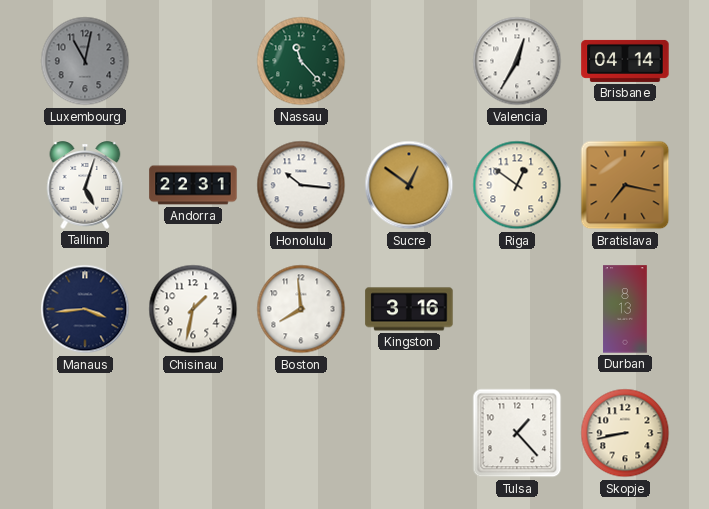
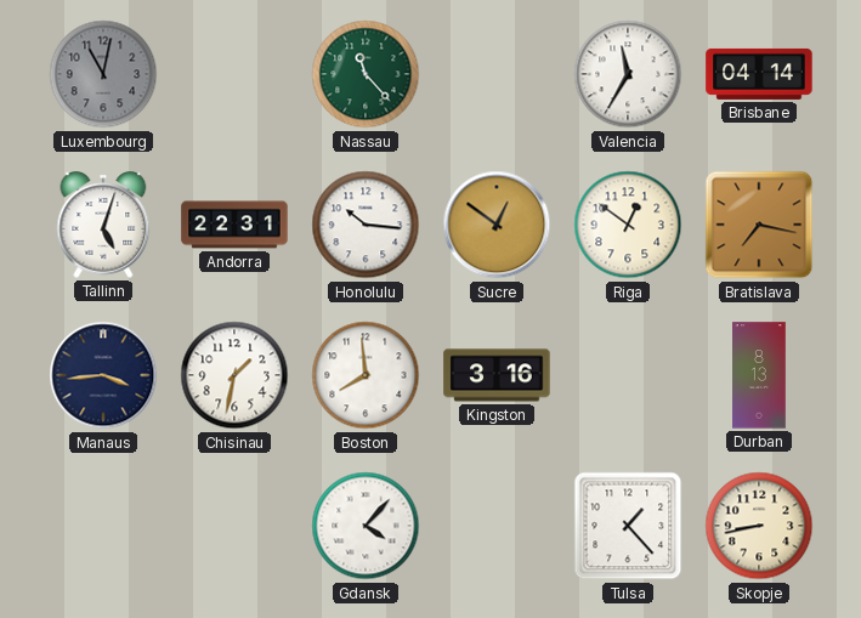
Valencia: 12:35 -> 11:35
Gdansk: none -> 4:07
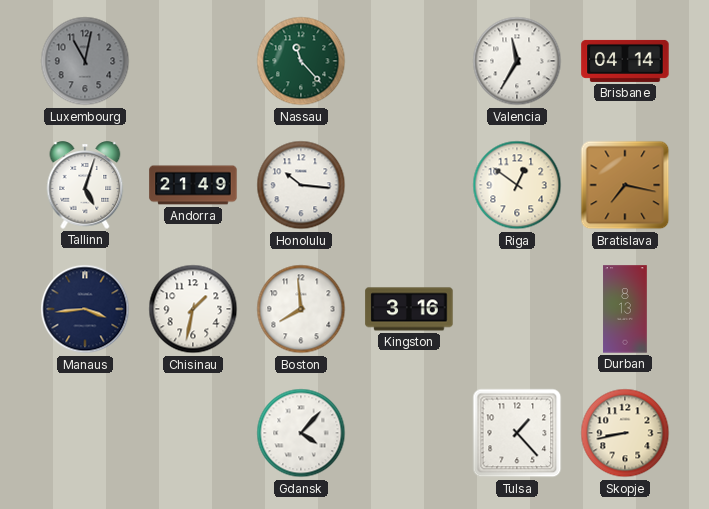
Andorra: 22:31 -> 21:49
Sucre: 12:51 -> none
